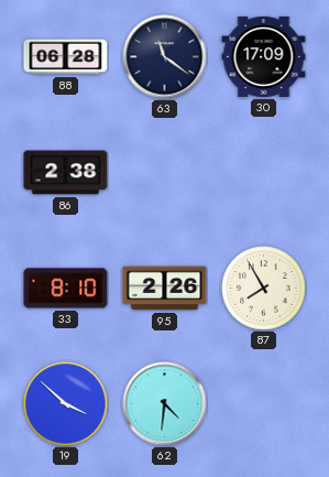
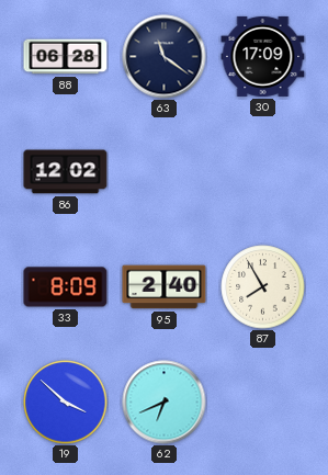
86: 2:38 -> 12:02
33: 8:10 -> 8:09
95: 2:26 -> 2:40
62: 4:31 -> 6:41
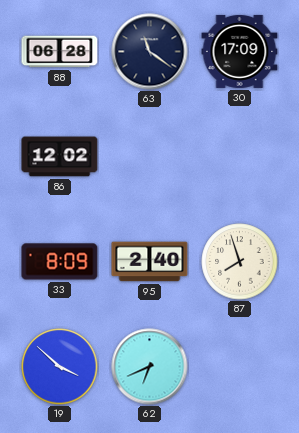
87: 7:55 -> 7:57
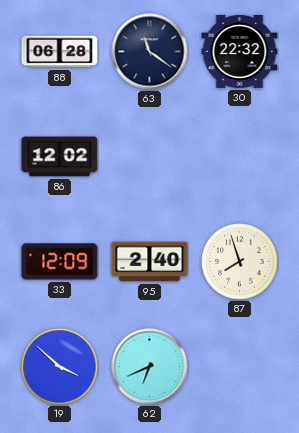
30: 17:09 -> 22:32
33: 8:09 -> 12:09
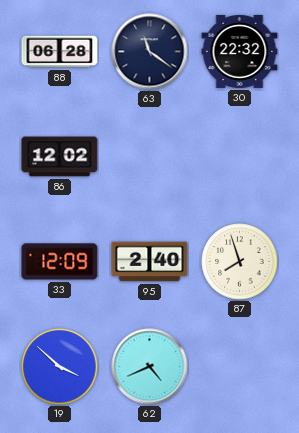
62: 6:41 -> 4:41
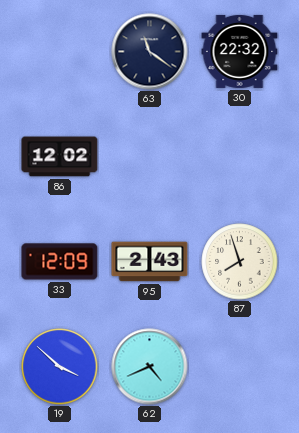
88: 06:28 -> none
95: 2:40 -> 2:43
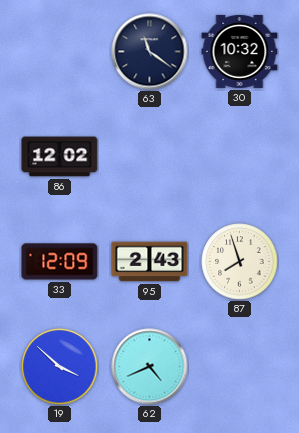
30: 22:32 -> 10:32
